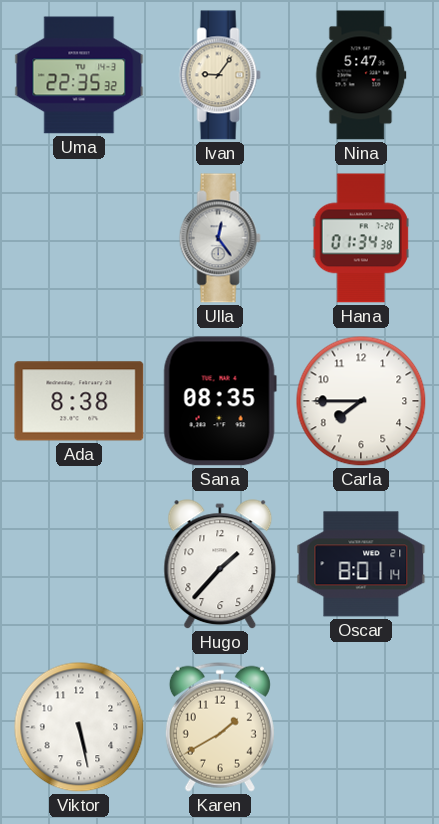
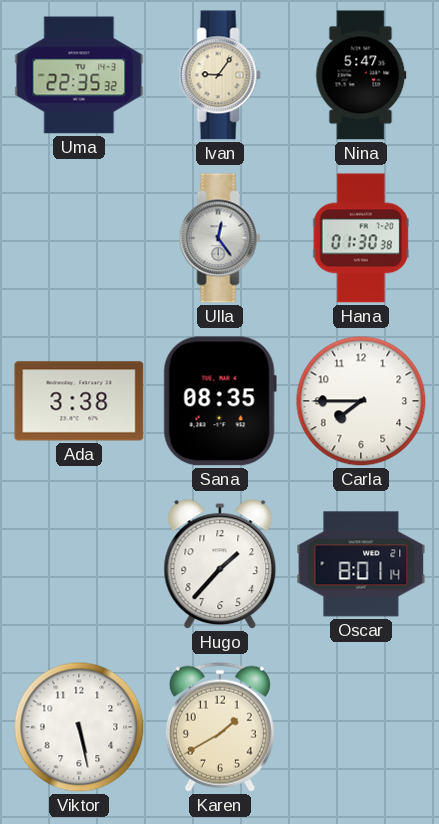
Hana: 01:34 -> 01:30
Ada: 8:38 -> 3:38
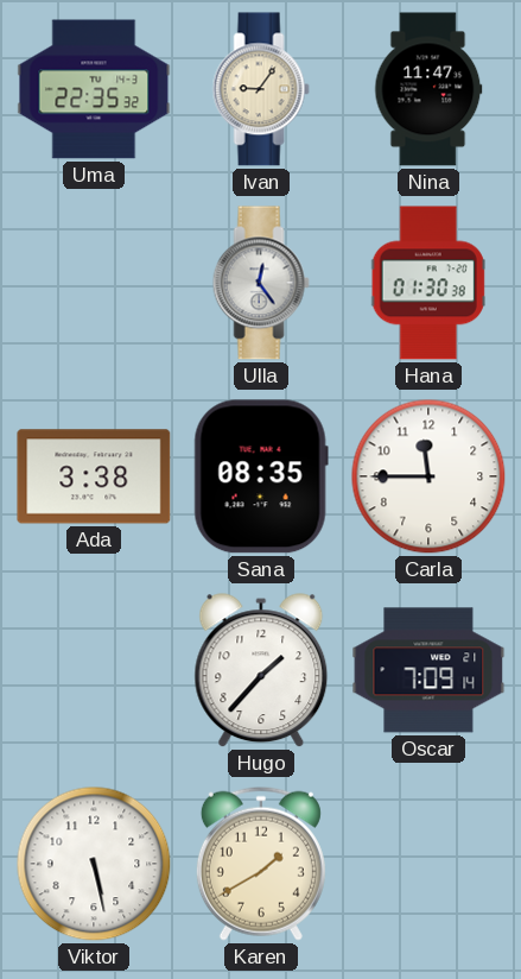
Nina: 5:47 -> 11:47
Carla: 7:45 -> 11:45
Oscar: 8:01 -> 7:09
